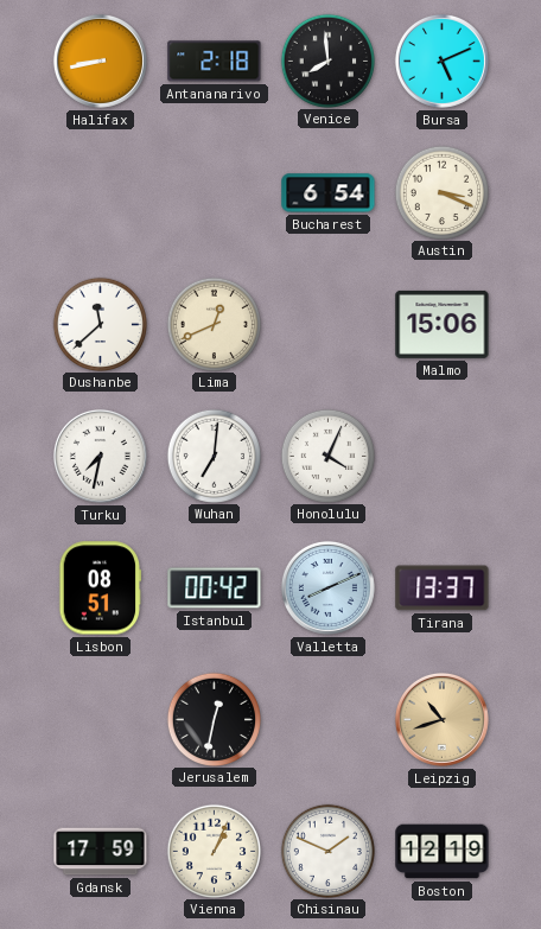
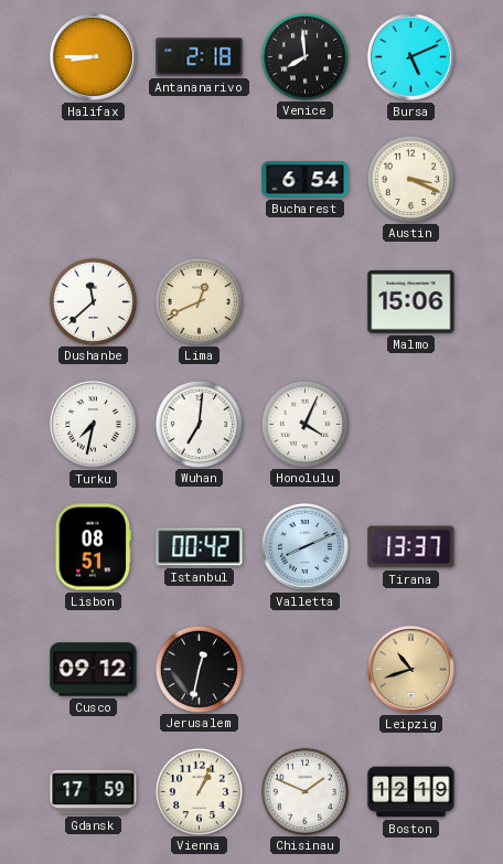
Halifax: 8:43 -> 8:45
Cusco: none -> 09:12
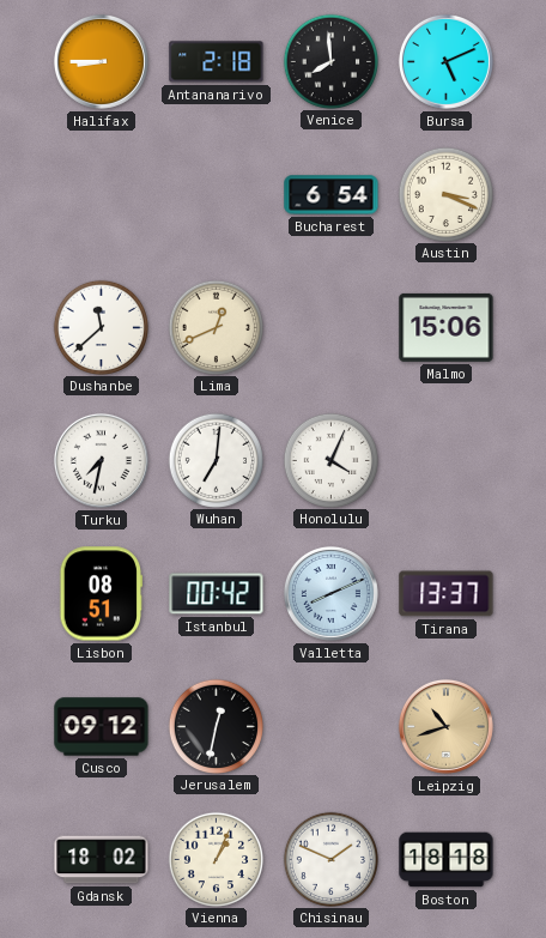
Gdansk: 17:59 -> 18:02
Boston: 12:19 -> 18:18
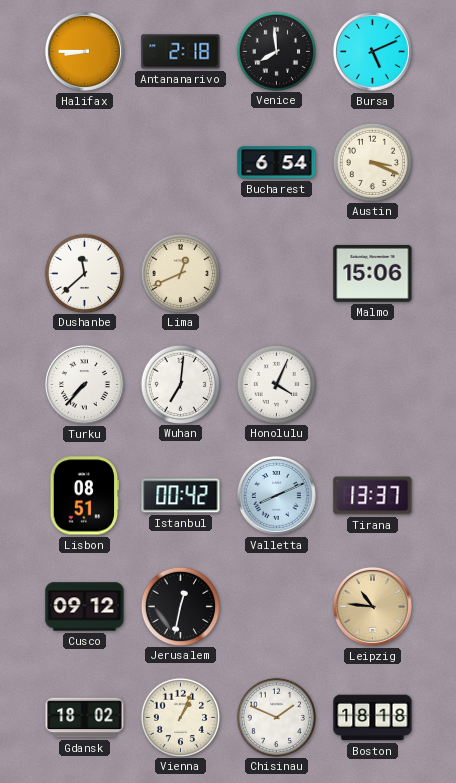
Turku: 7:32 -> 7:37
Leipzig: 10:42 -> 10:46
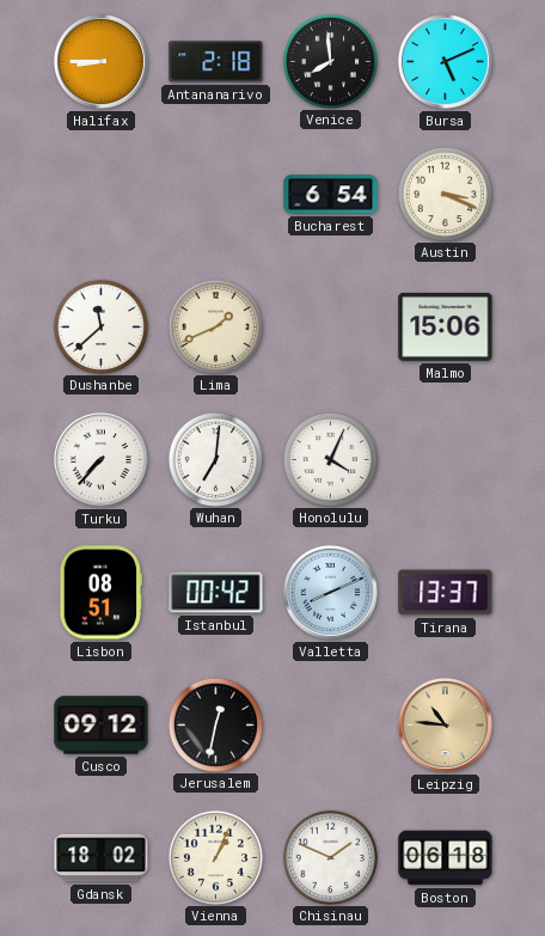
Lima: 12:41 -> 1:41
Boston: 18:18 -> 06:18
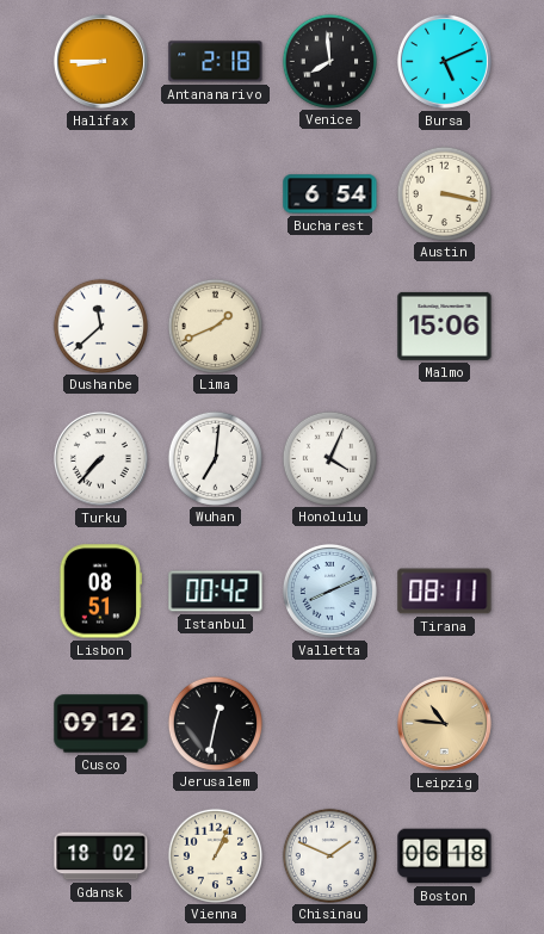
Austin: 3:19 -> 3:17
Tirana: 13:37 -> 08:11
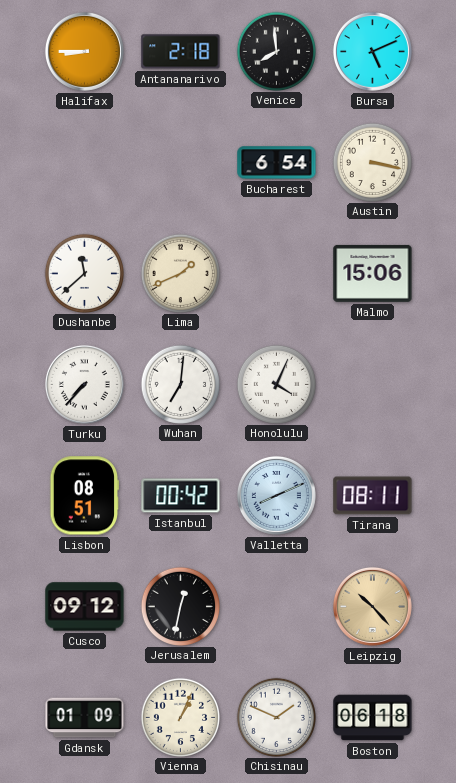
Leipzig: 10:46 -> 10:23
Gdansk: 18:02 -> 01:09
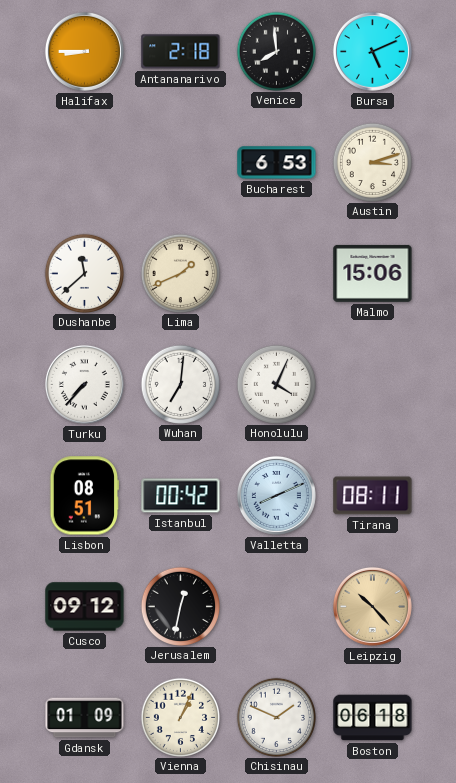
Bucharest: 6:54 -> 6:53
Austin: 3:17 -> 3:12
